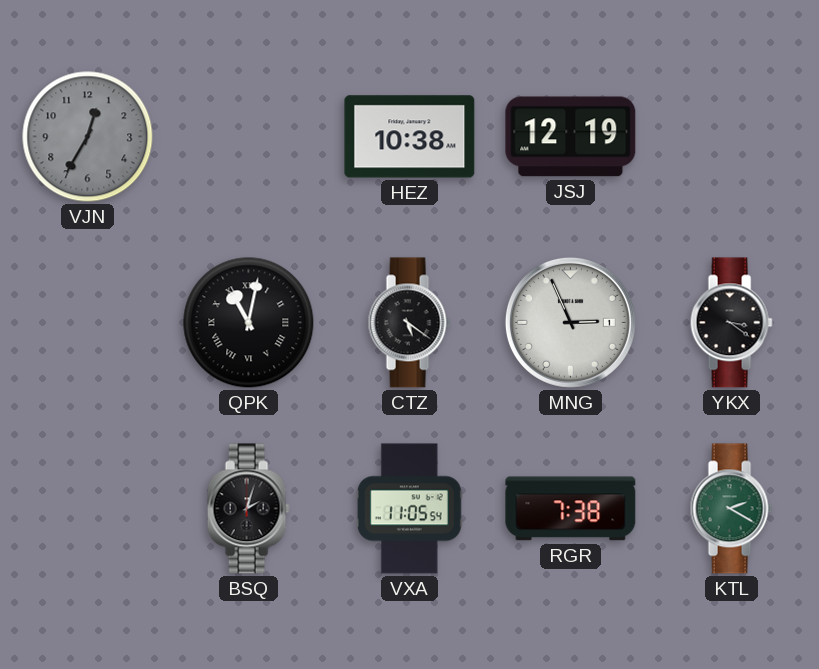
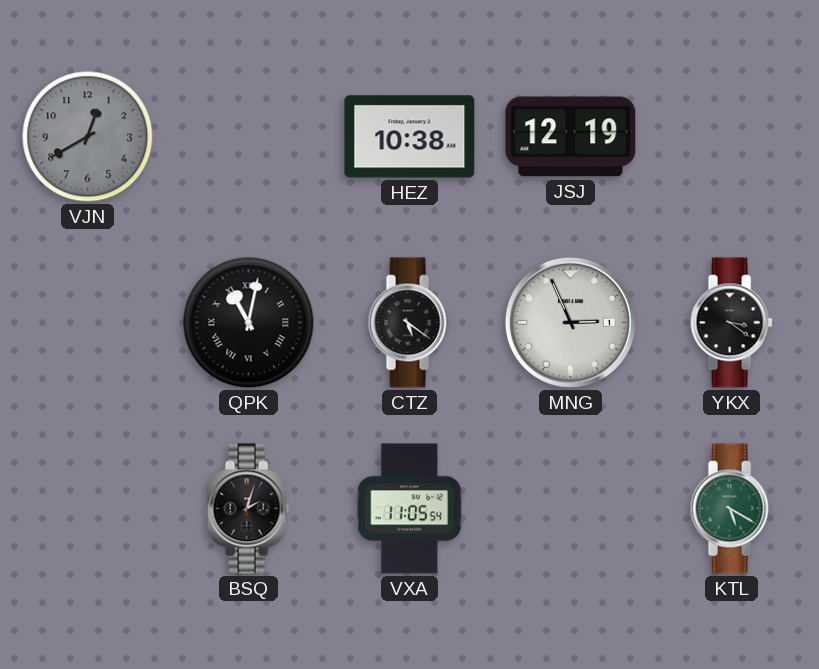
VJN: 12:35 -> 12:40
RGR: 7:38 -> none
KTL: 2:20 -> 5:20
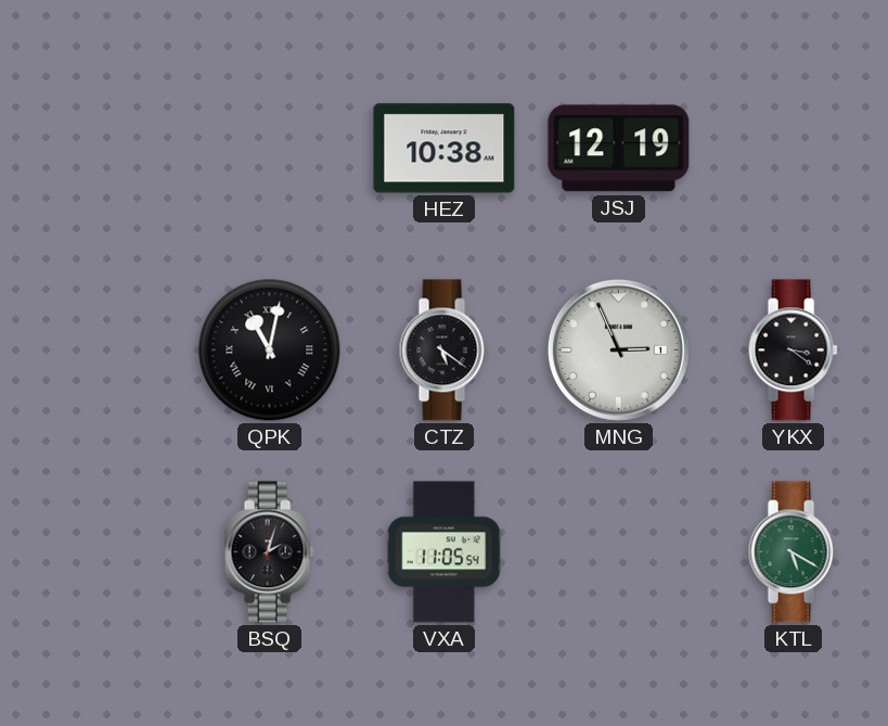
VJN: 12:40 -> none
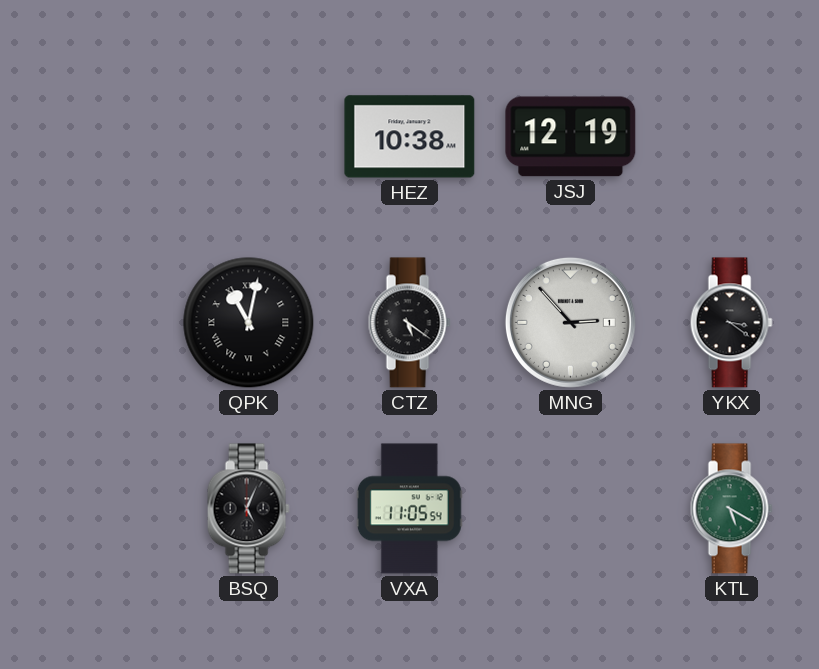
MNG: 2:56 -> 2:53
BSQ: 2:03 -> 5:04
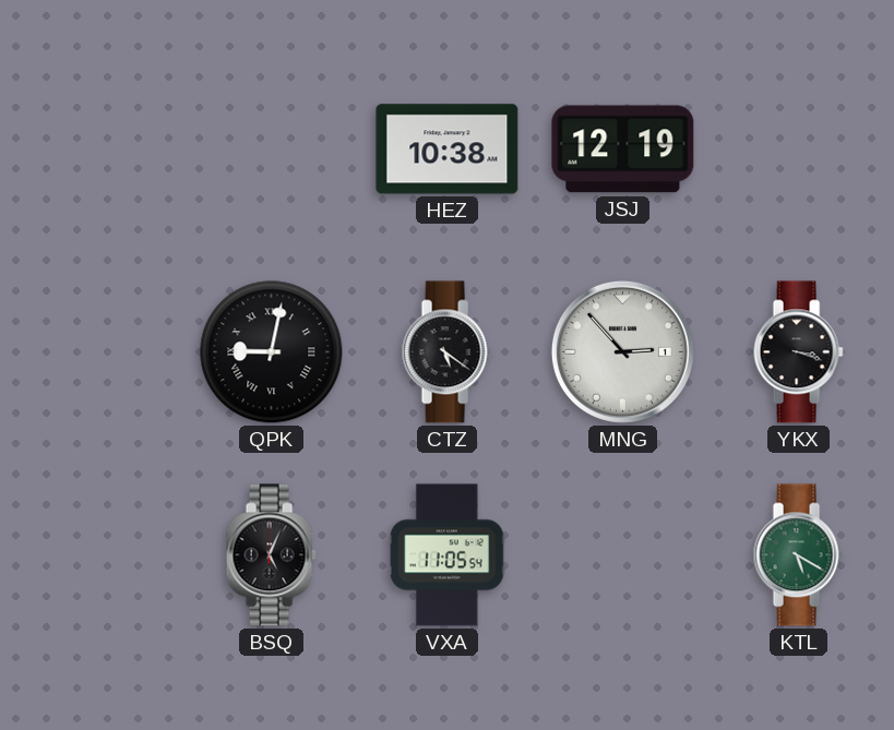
QPK: 11:02 -> 9:02
YKX: 3:21 -> 3:18
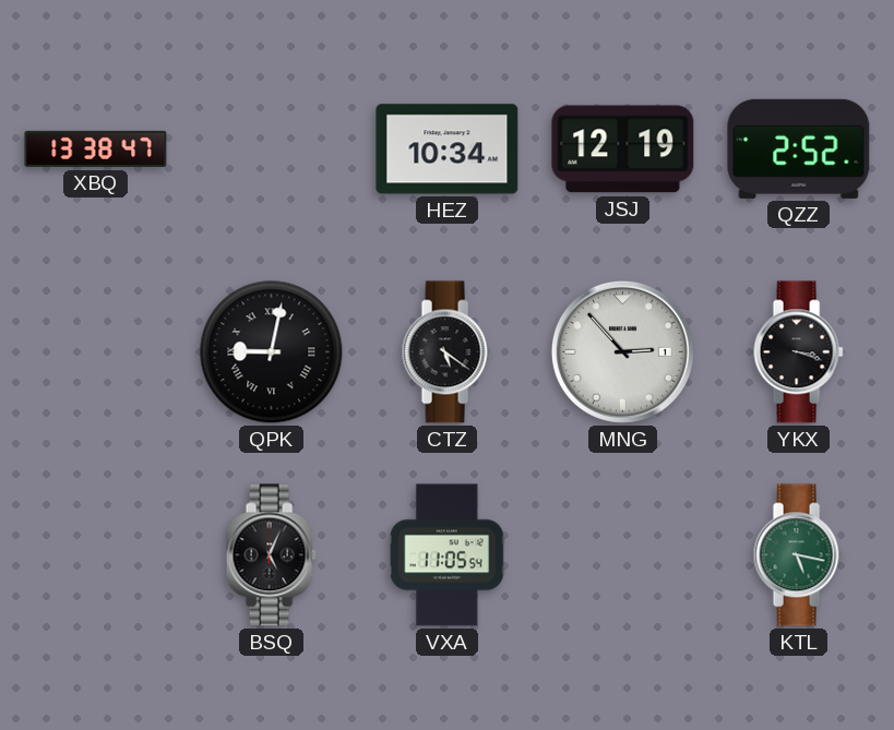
XBQ: none -> 13:38
HEZ: 10:38 -> 10:34
QZZ: none -> 2:52
KTL: 5:20 -> 5:17
